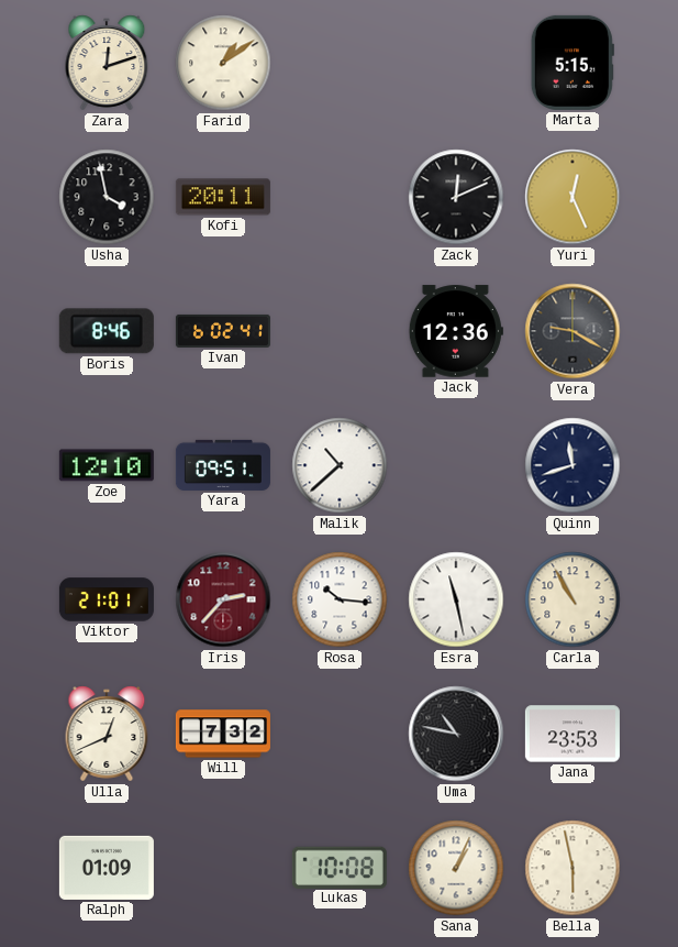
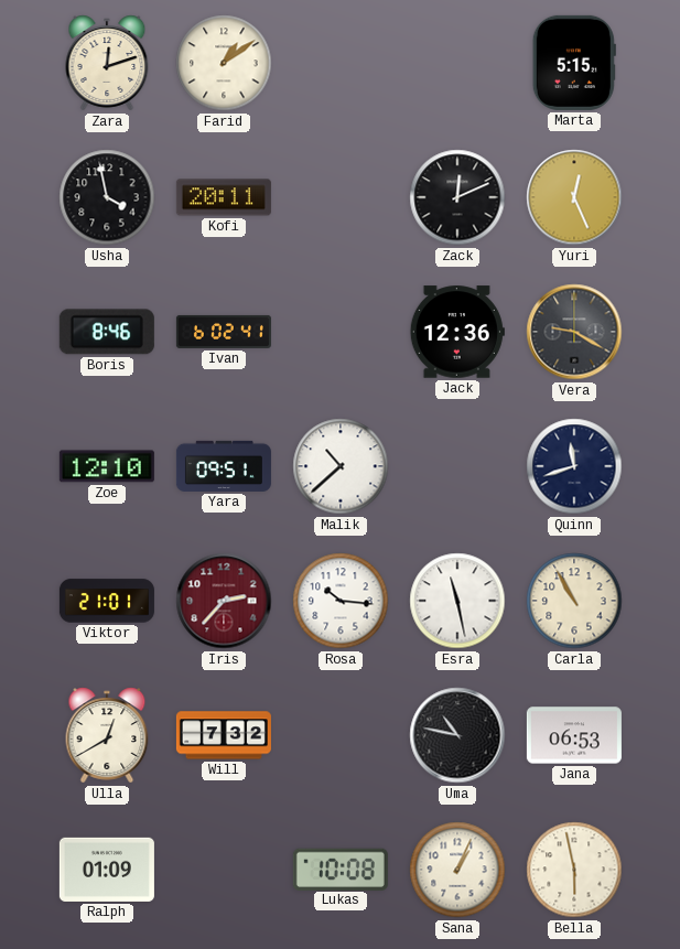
Ulla: 12:41 -> 12:40
Jana: 23:53 -> 06:53
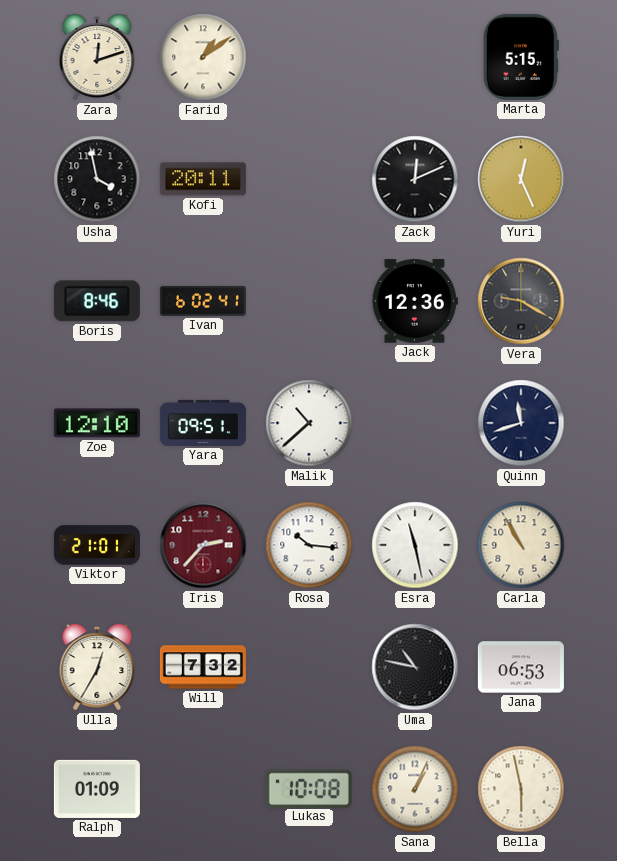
Ulla: 12:40 -> 12:35
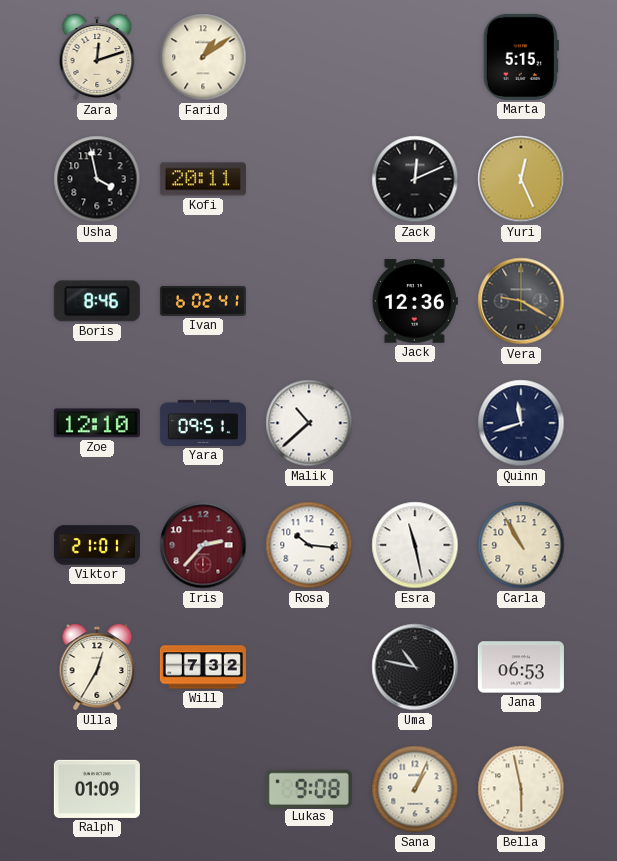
Lukas: 10:08 -> 9:08
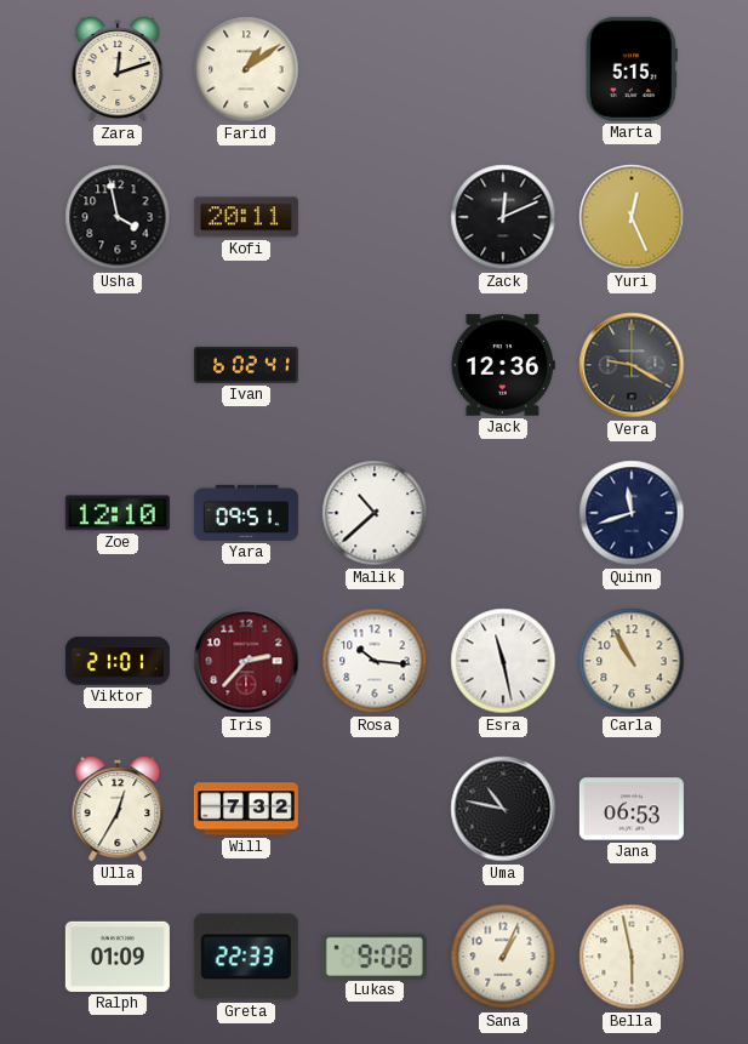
Boris: 8:46 -> none
Greta: none -> 22:33
